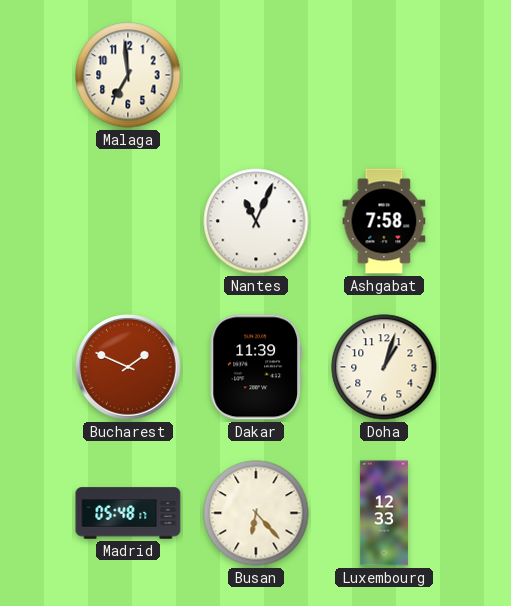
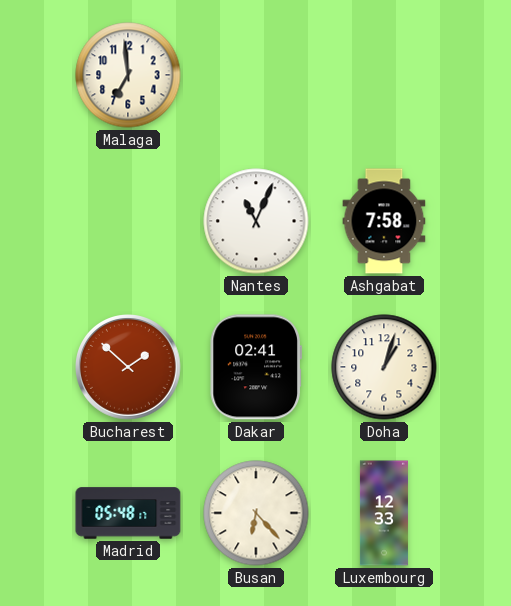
Bucharest: 1:49 -> 1:52
Dakar: 11:39 -> 02:41
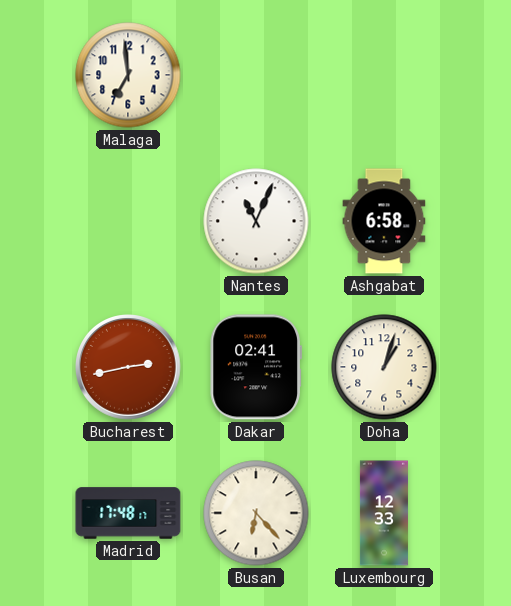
Ashgabat: 7:58 -> 6:58
Bucharest: 1:52 -> 2:43
Madrid: 05:48 -> 17:48
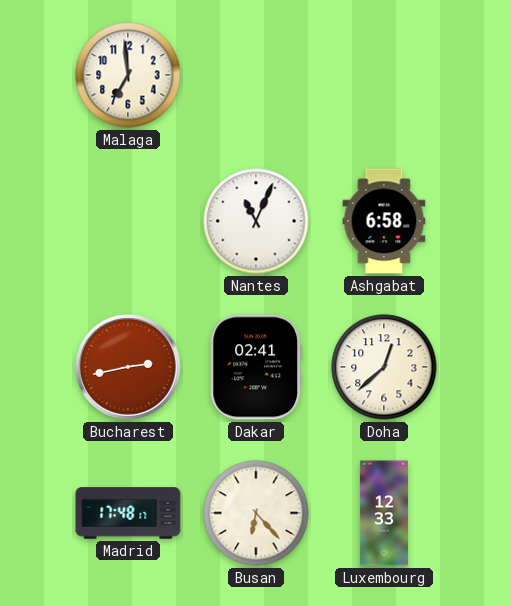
Doha: 1:03 -> 12:38
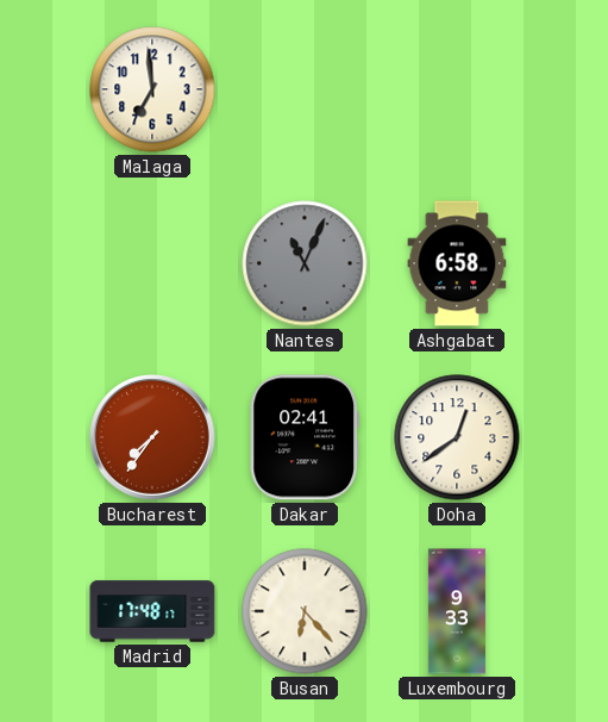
Nantes dial: white -> grey
Bucharest: 2:43 -> 7:36
Doha: 12:38 -> 12:39
Luxembourg: 12:33 -> 9:33
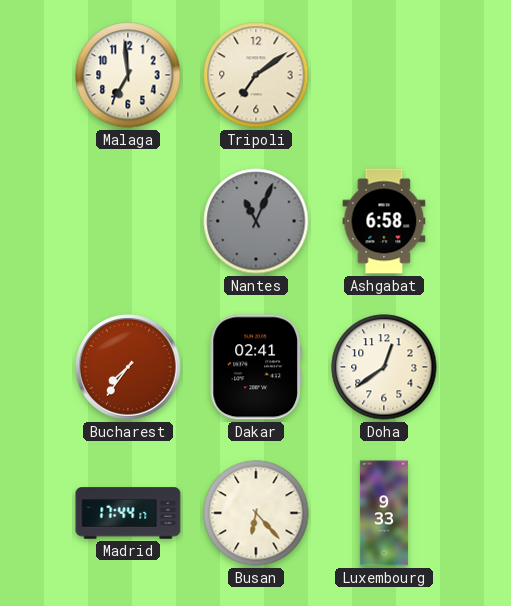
Tripoli: none -> 7:09
Madrid: 17:48 -> 17:44
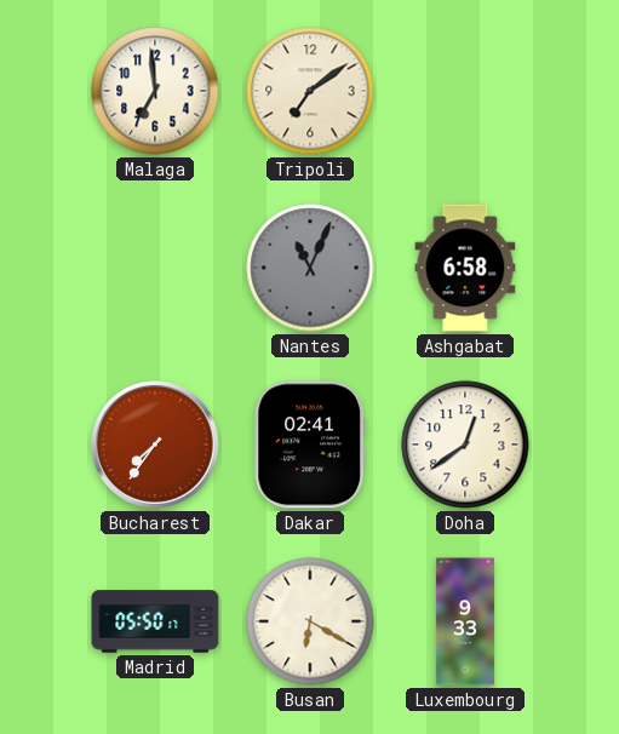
Madrid: 17:44 -> 05:50
Busan: 6:23 -> 6:20
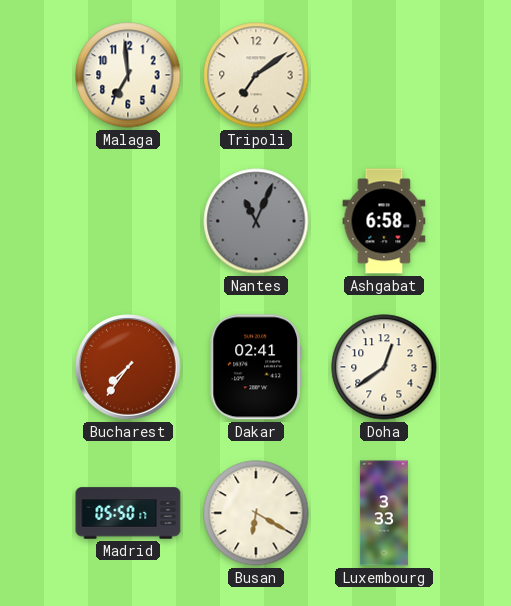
Luxembourg: 9:33 -> 3:33
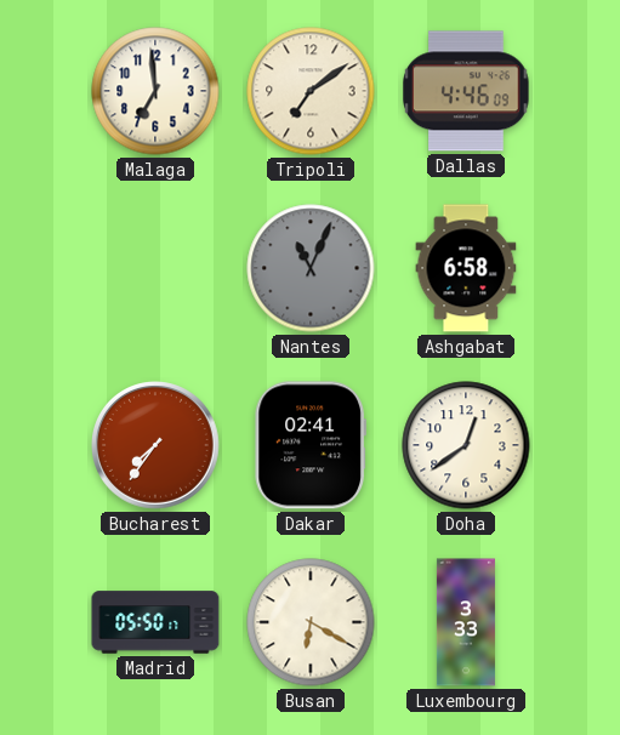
Dallas: none -> 4:46
